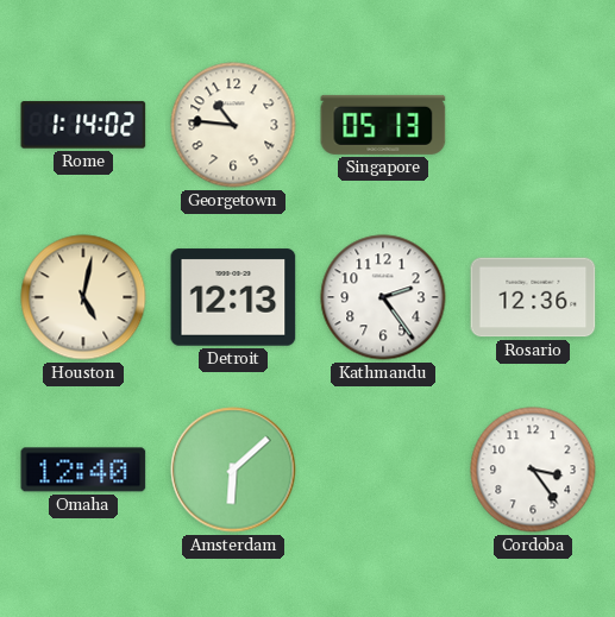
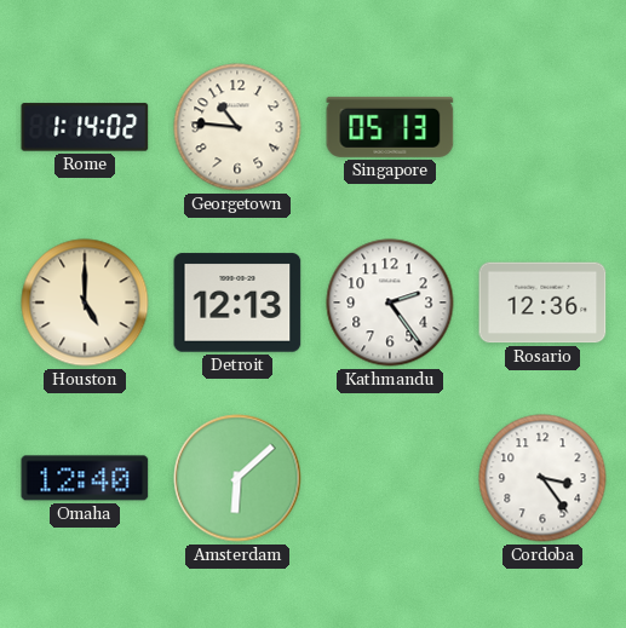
Houston: 5:02 -> 5:00
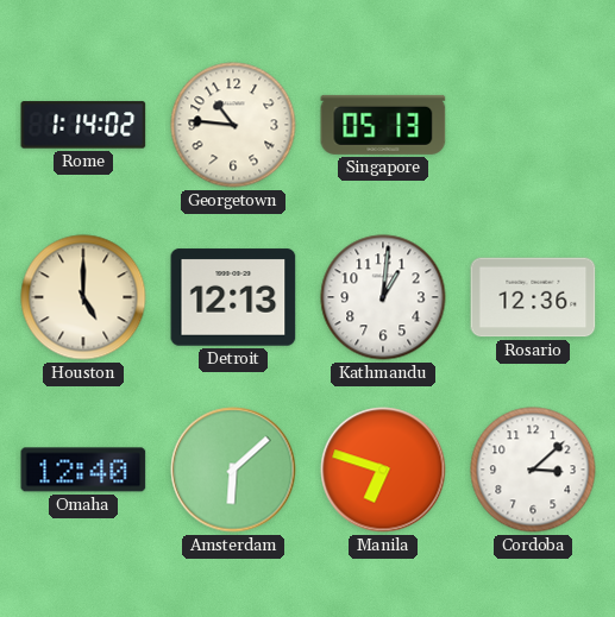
Kathmandu: 2:24 -> 1:01
Manila: none -> 6:48
Cordoba: 3:24 -> 3:08
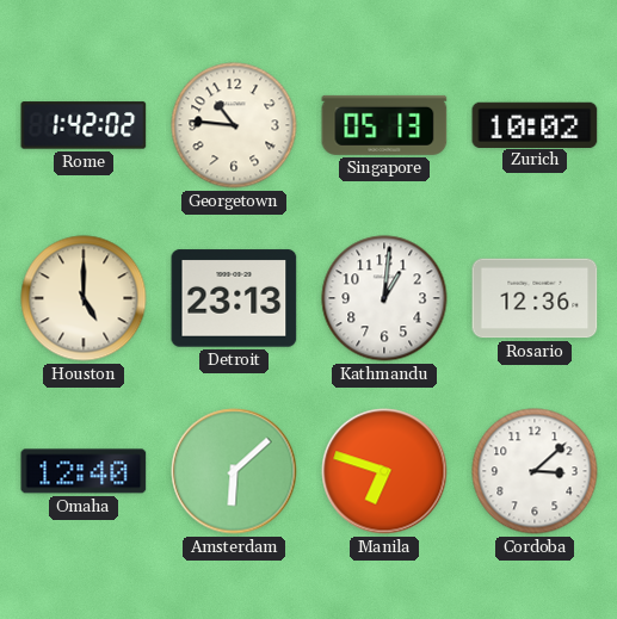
Rome: 1:14 -> 1:42
Zurich: none -> 10:02
Detroit: 12:13 -> 23:13
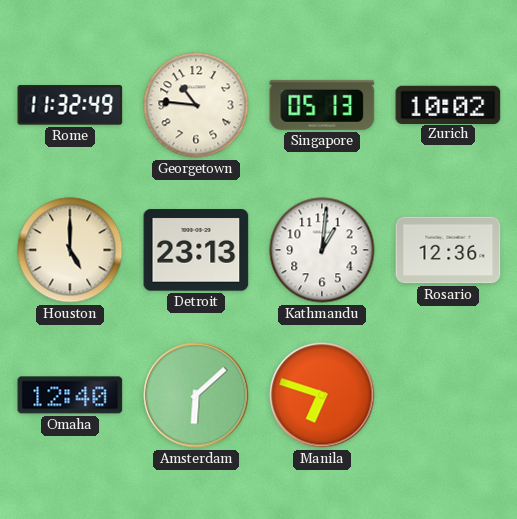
Rome: 1:42 -> 11:32
Cordoba: 3:08 -> none
